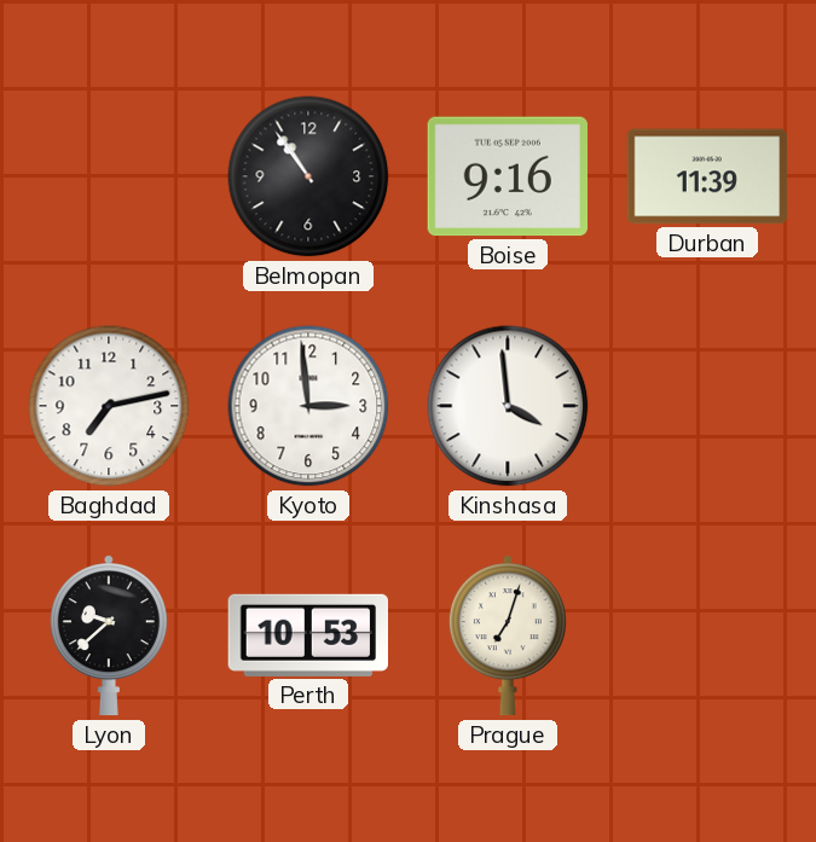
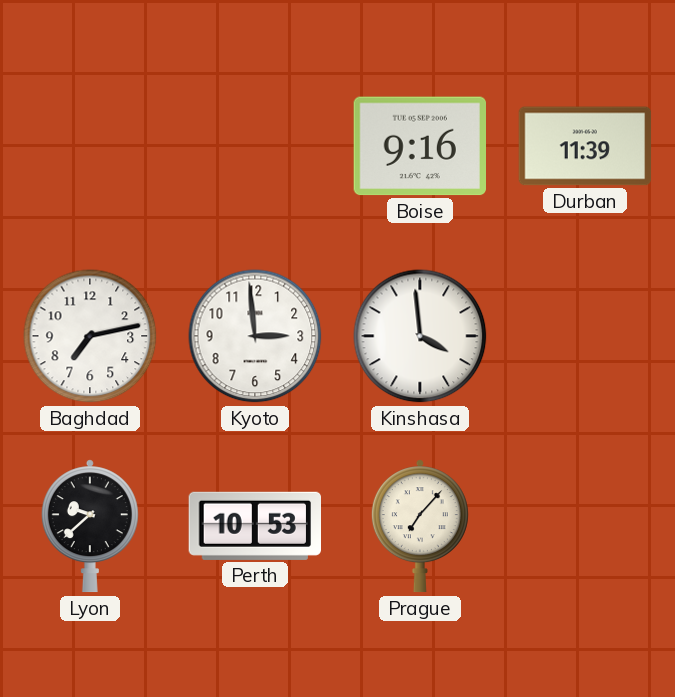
Belmopan: 10:54 -> none
Prague: 7:03 -> 7:07
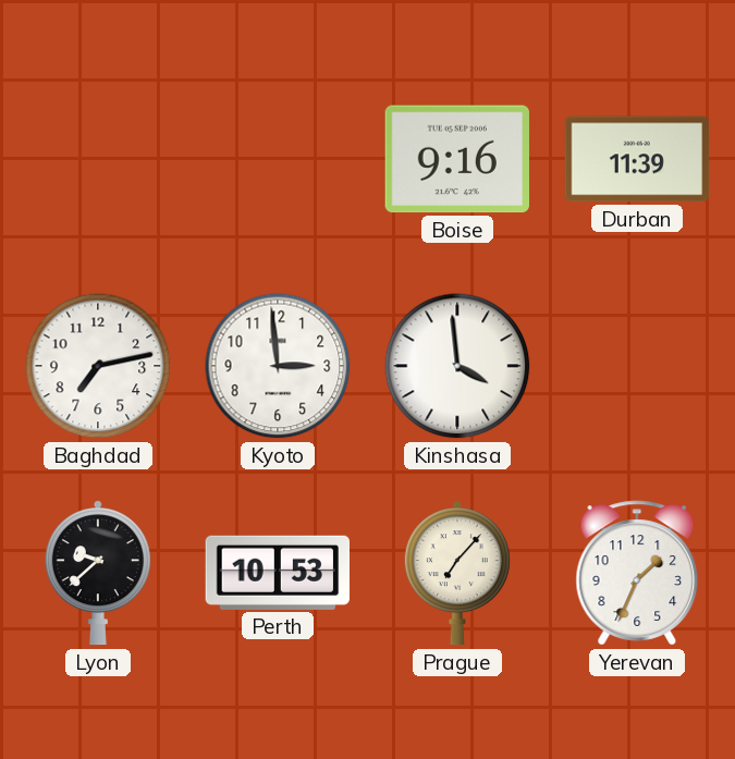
Yerevan: none -> 1:34
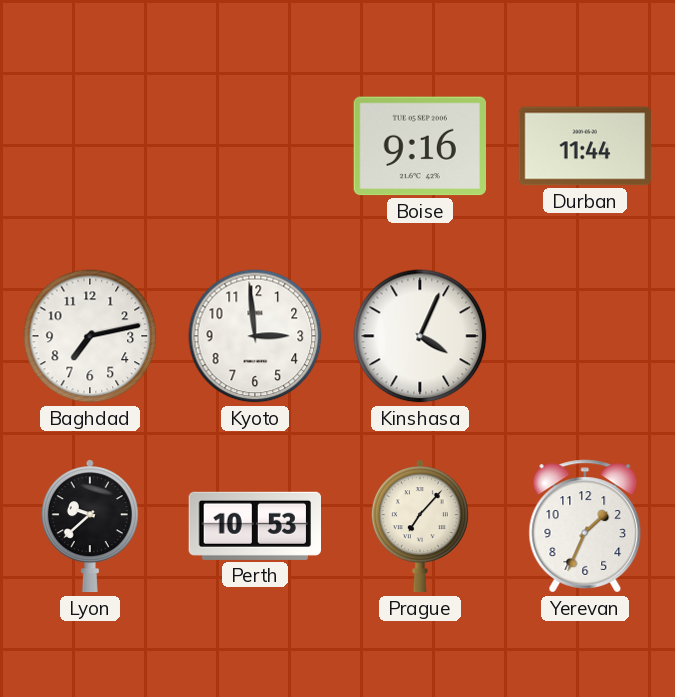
Durban: 11:39 -> 11:44
Kinshasa: 3:59 -> 4:04
